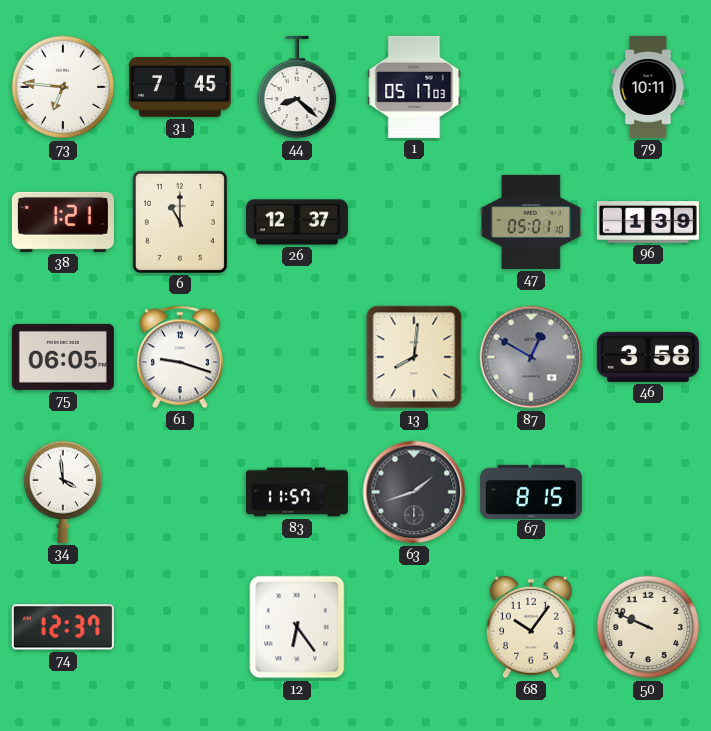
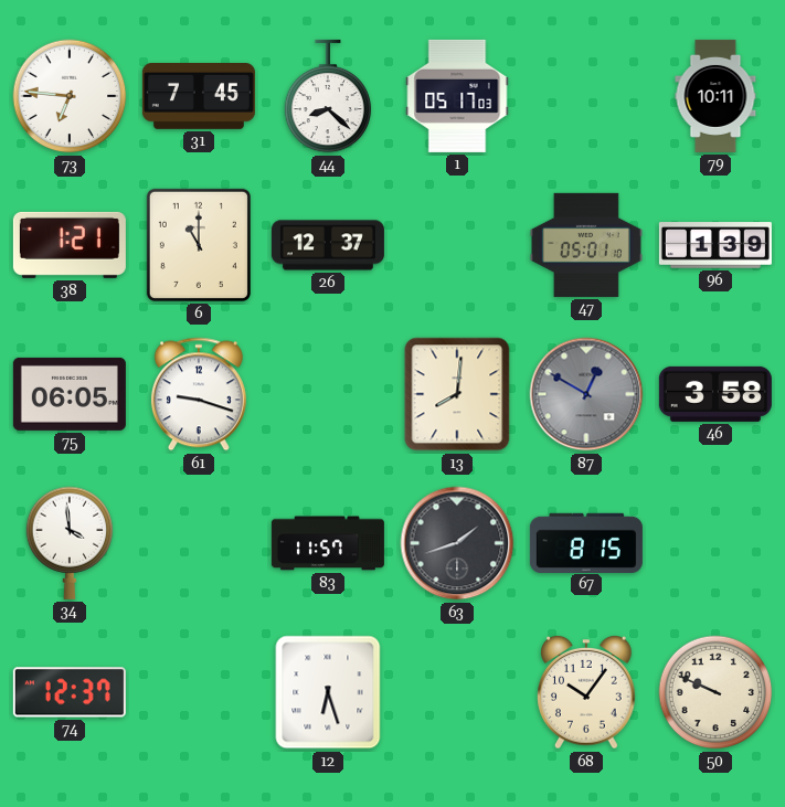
12: 6:24 -> 6:27
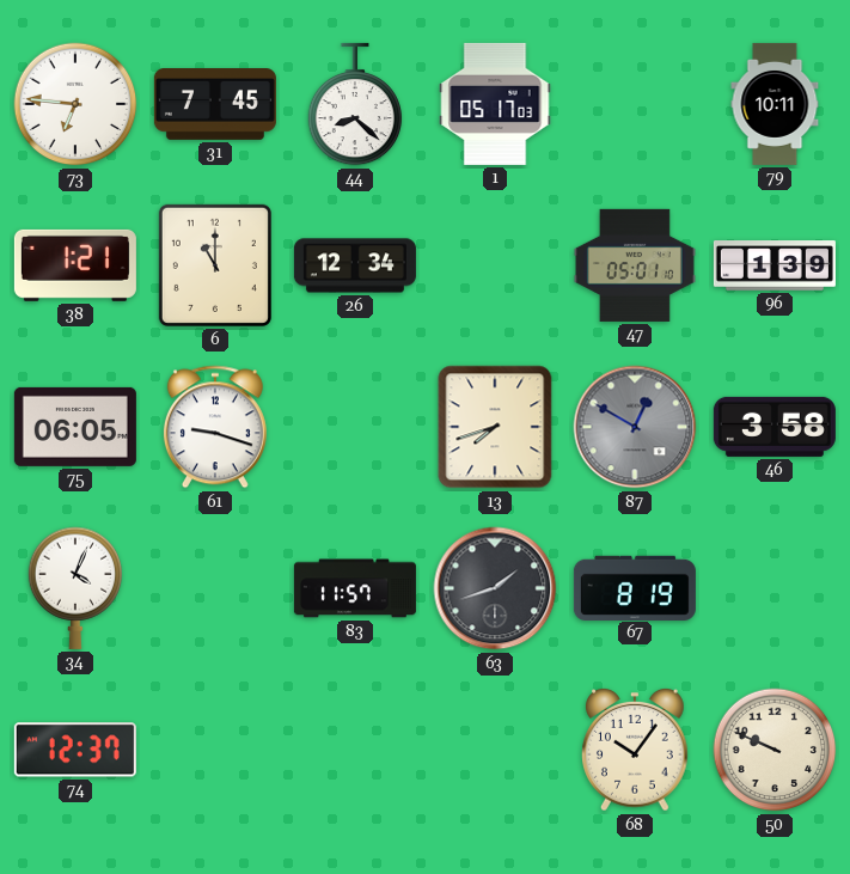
26: 12:37 -> 12:34
13: 8:01 -> 7:42
34: 3:59 -> 4:04
67: 8:15 -> 8:19
12: 6:27 -> none
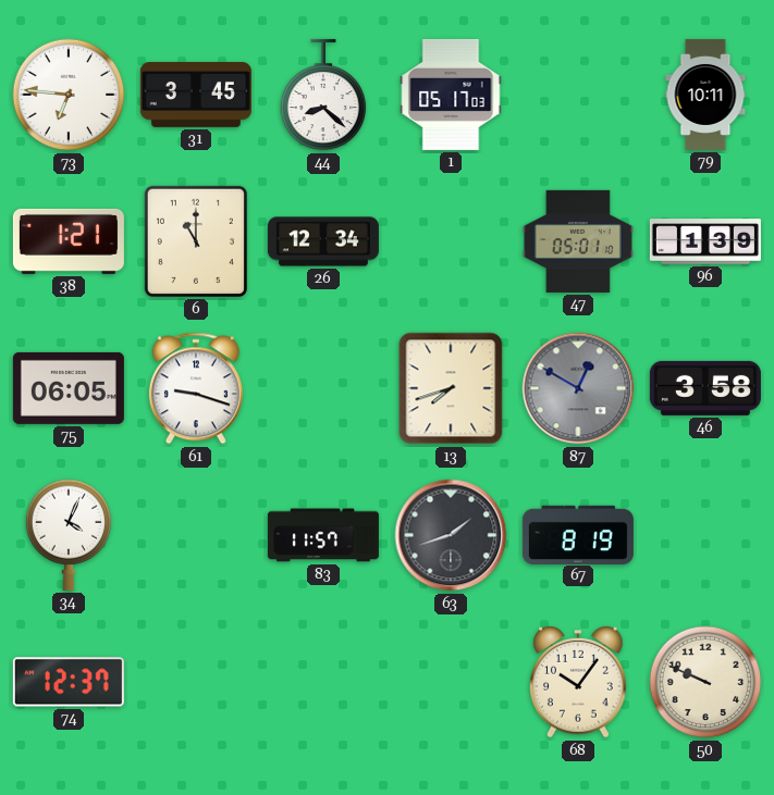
31: 7:45 -> 3:45
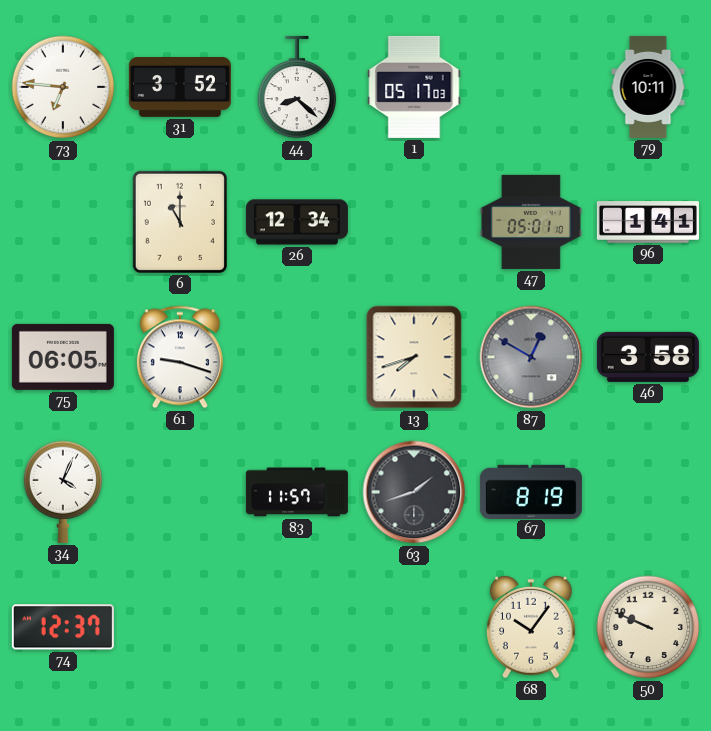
31: 3:45 -> 3:52
38: 1:21 -> none
96: 1:39 -> 1:41
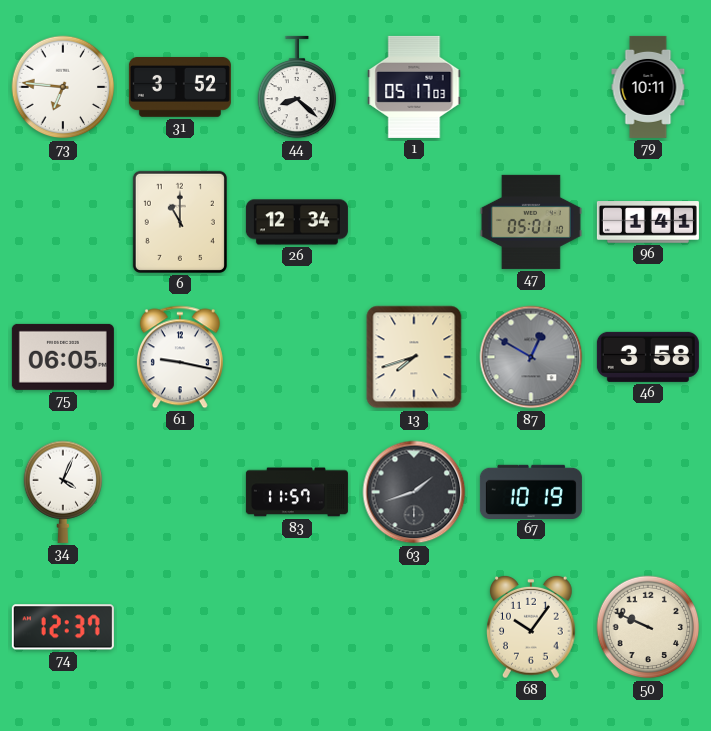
61: 9:18 -> 9:17
67: 8:19 -> 10:19
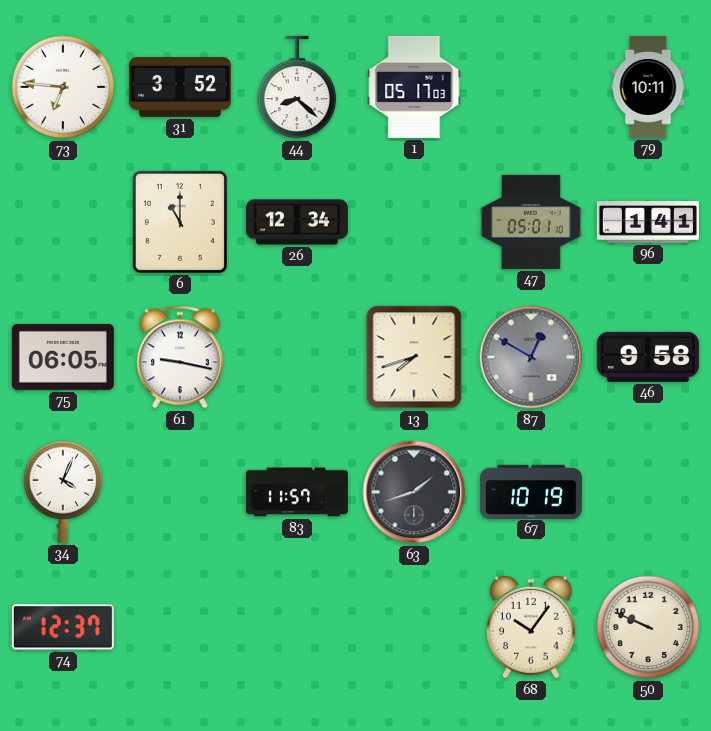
46: 3:58 -> 9:58
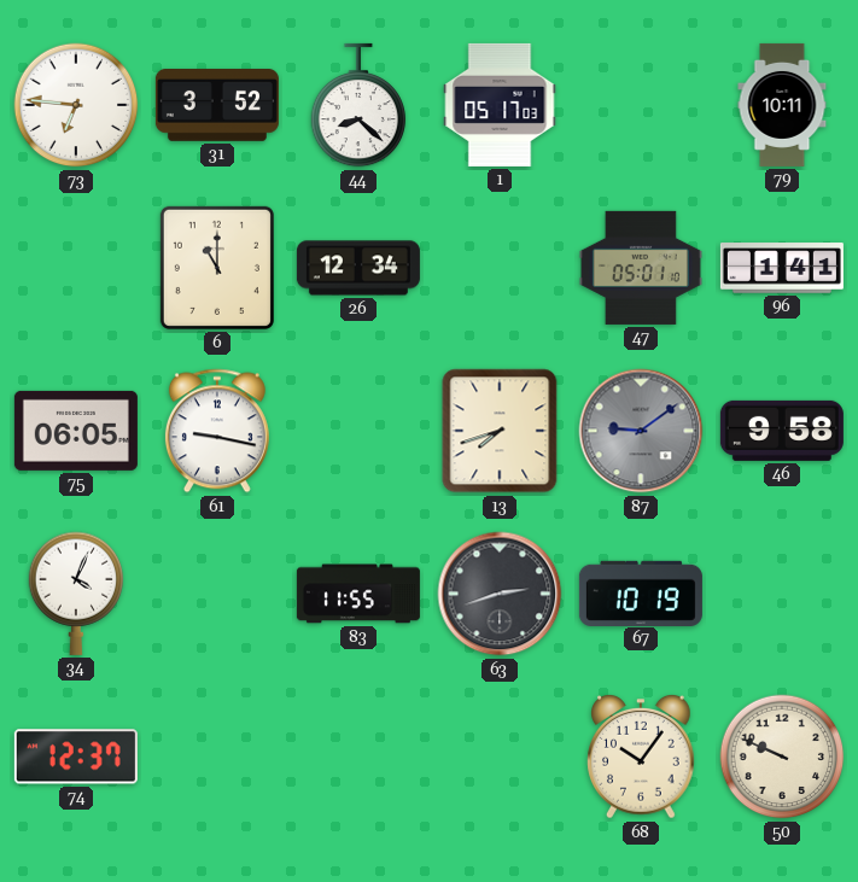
87: 12:50 -> 9:09
83: 11:57 -> 11:55
63: 1:42 -> 2:42
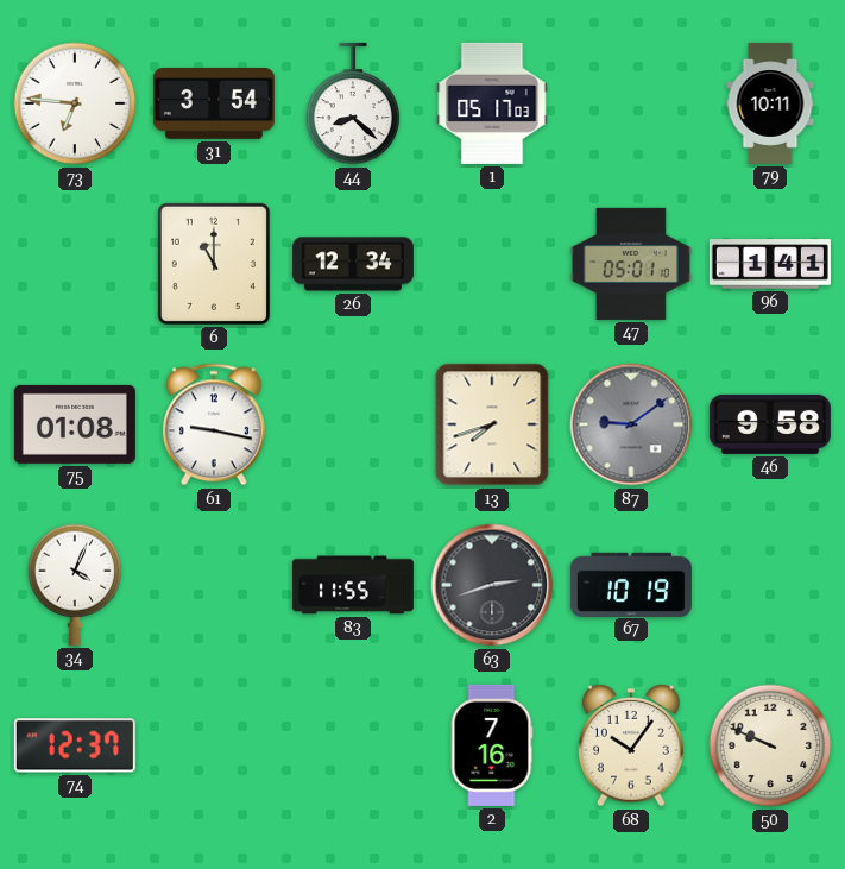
31: 3:52 -> 3:54
75: 06:05 -> 01:08
2: none -> 7:16
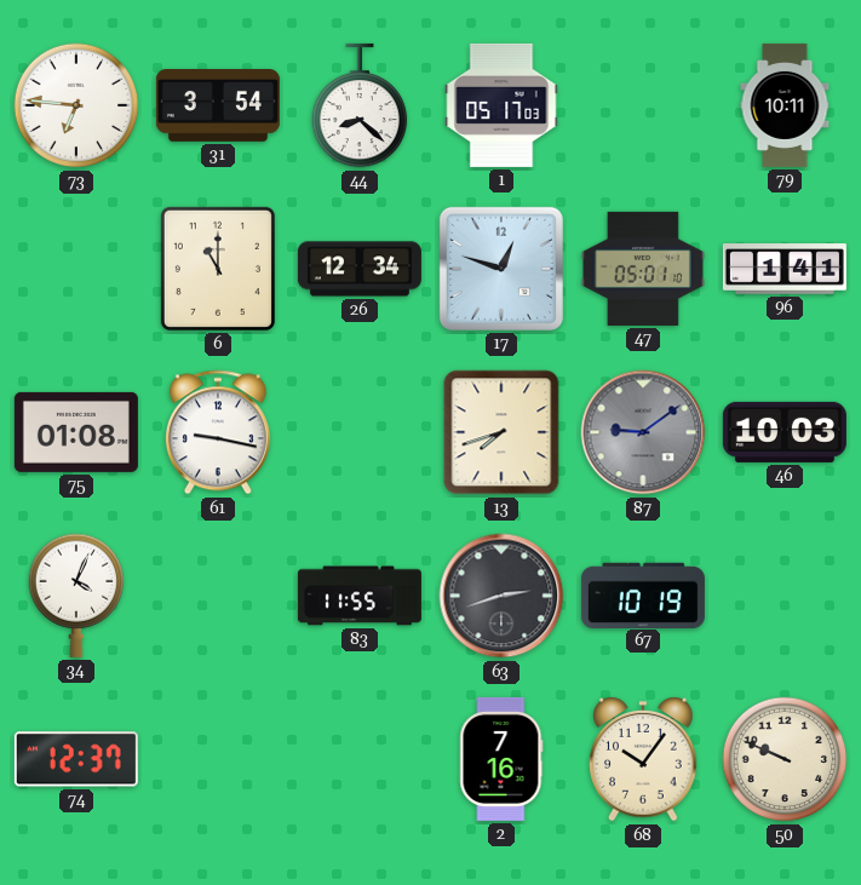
17: none -> 12:48
46: 9:58 -> 10:03
